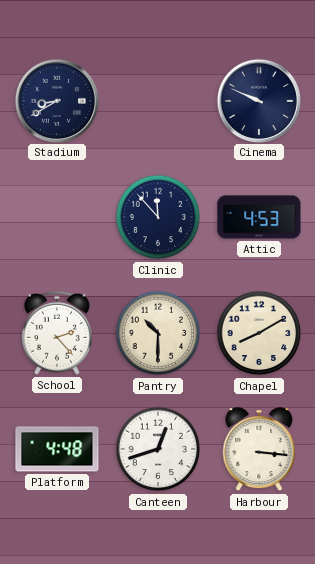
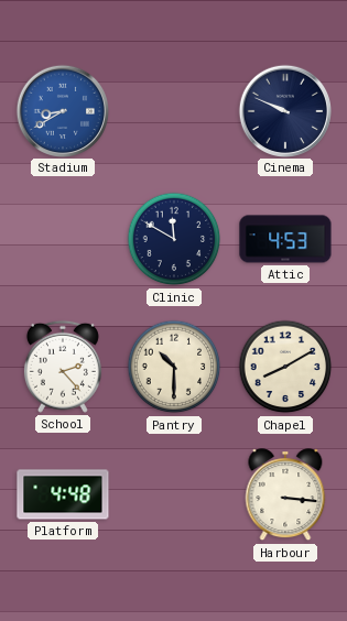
Stadium dial: navy -> blue
Clinic: 11:53 -> 11:50
Canteen: 12:42 -> none
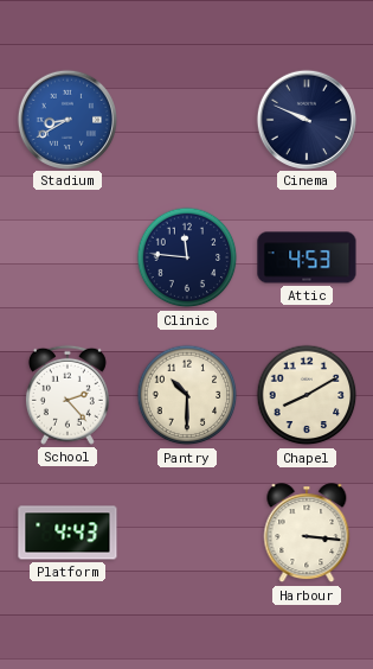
Clinic: 11:50 -> 11:46
Platform: 4:48 -> 4:43
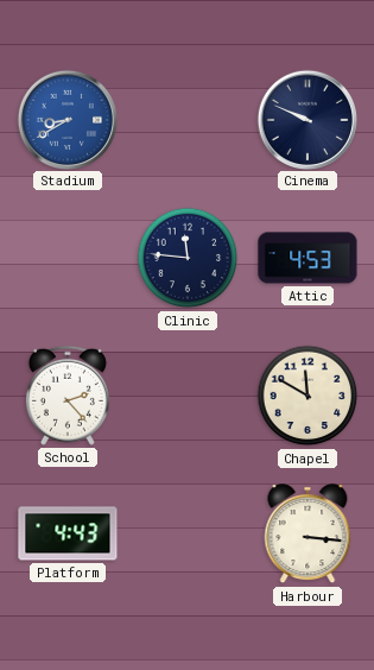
Pantry: 10:30 -> none
Chapel: 8:10 -> 11:50
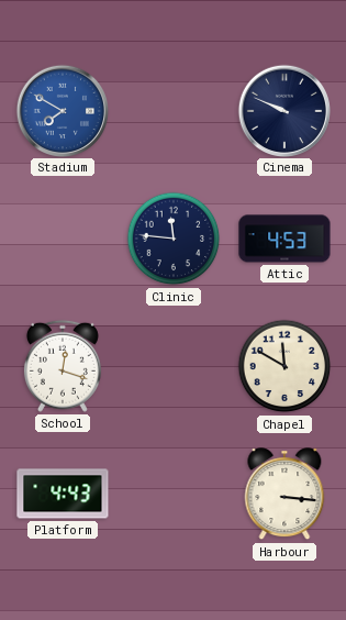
Stadium: 8:40 -> 7:50
School: 2:23 -> 12:18
